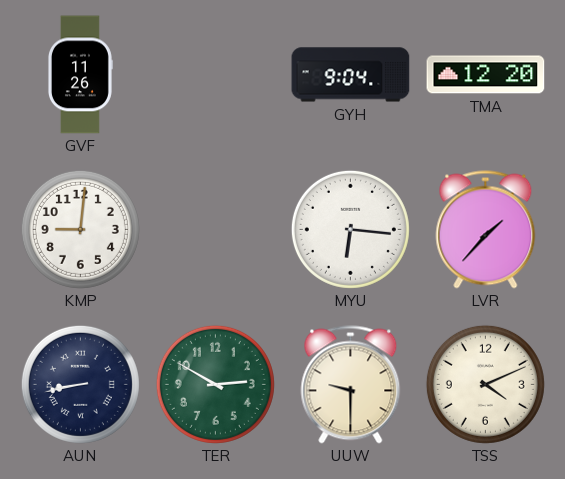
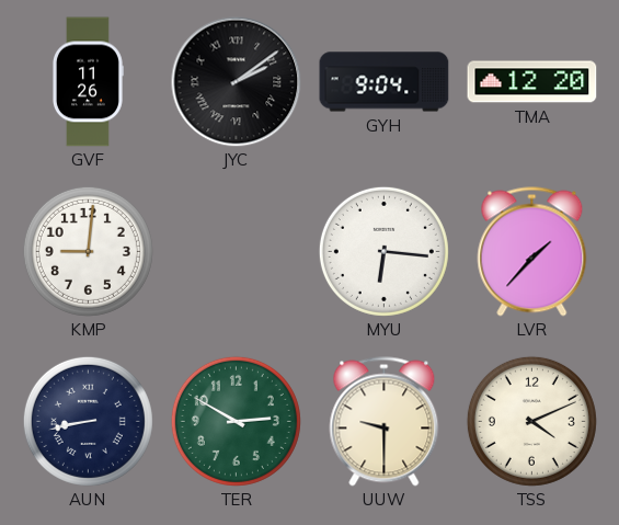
JYC: none -> 2:09
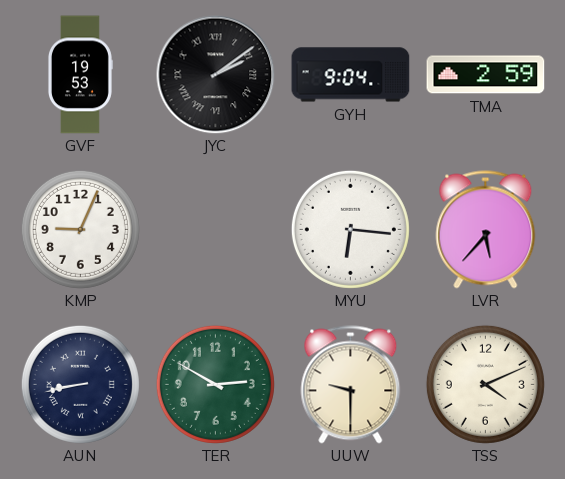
GVF: 11:26 -> 19:53
TMA: 12:20 -> 2:59
KMP: 9:01 -> 9:04
LVR: 1:37 -> 5:37
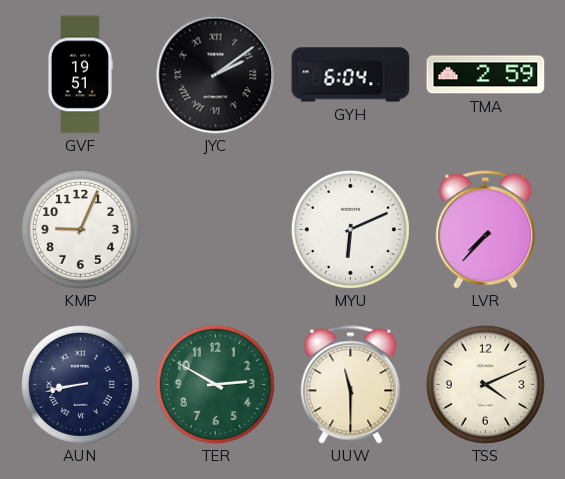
GVF: 19:53 -> 19:51
GYH: 9:04 -> 6:04
MYU: 6:16 -> 6:11
LVR: 5:37 -> 7:37
UUW: 9:30 -> 11:30
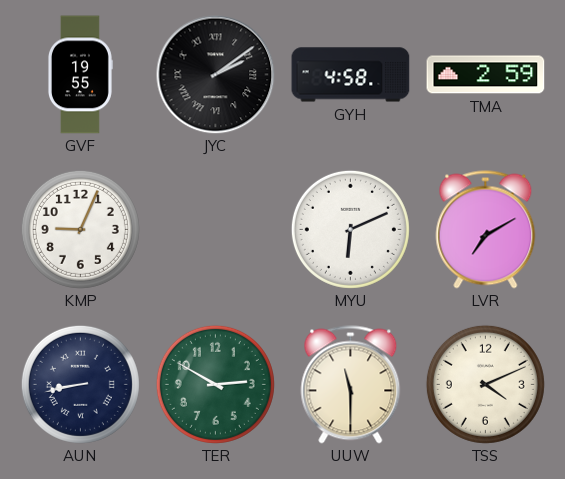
GVF: 19:51 -> 19:55
GYH: 6:04 -> 4:58
LVR: 7:37 -> 7:10
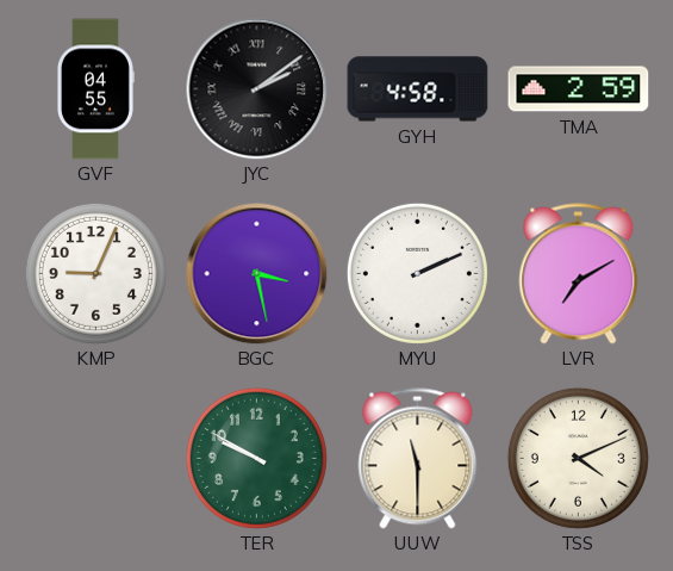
GVF: 19:55 -> 04:55
BGC: none -> 3:28
MYU: 6:11 -> 2:11
AUN: 8:43 -> none
TER: 2:50 -> 9:50
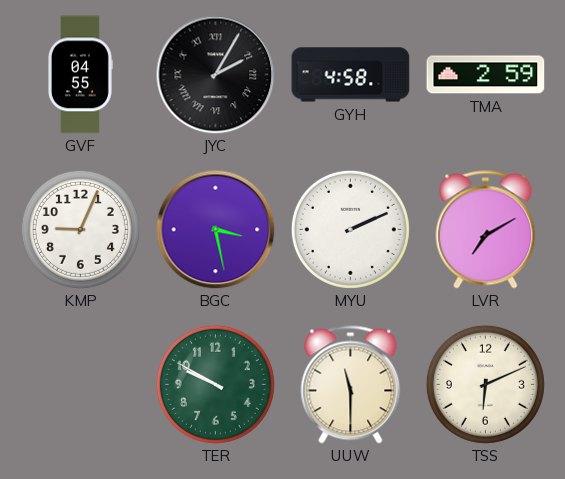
JYC: 2:09 -> 2:05
TSS: 4:11 -> 6:11
